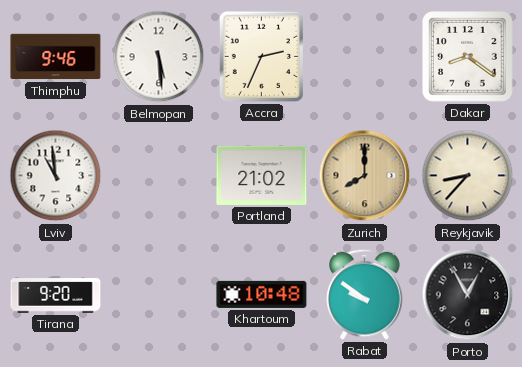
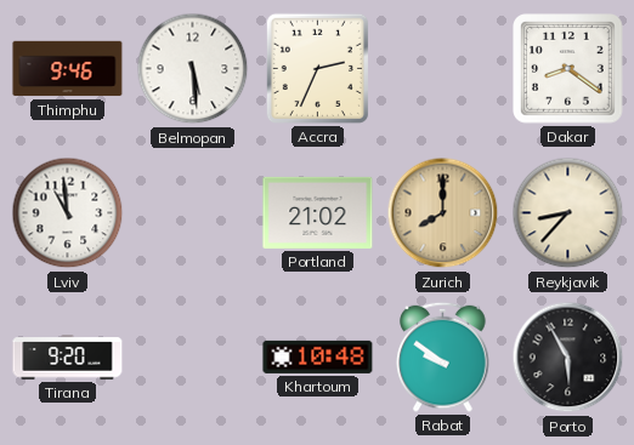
Porto: 12:55 -> 5:55
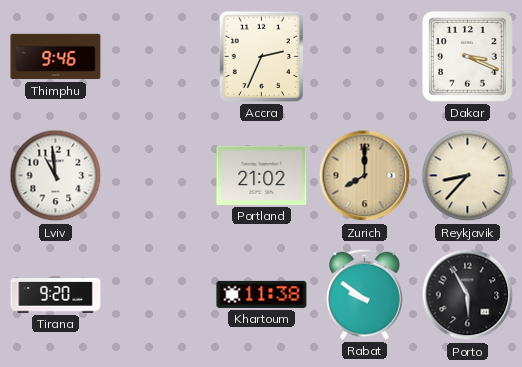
Belmopan: 5:29 -> none
Dakar: 8:21 -> 3:19
Khartoum: 10:48 -> 11:38
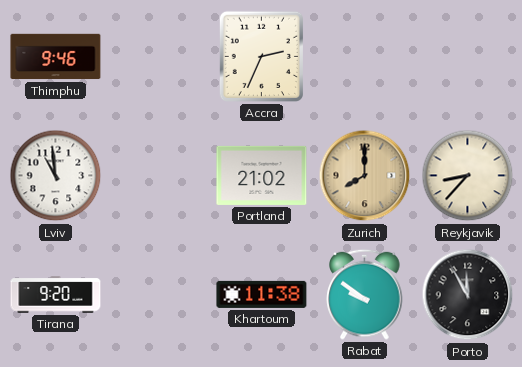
Dakar: 3:19 -> none
Porto: 5:55 -> 11:55
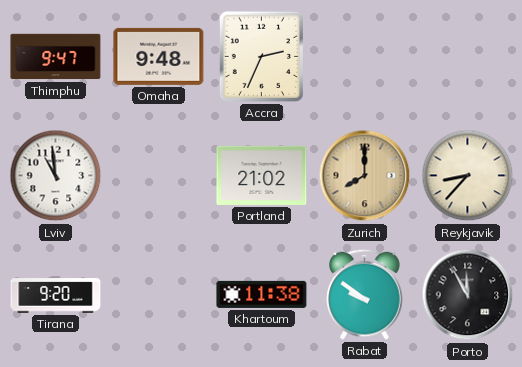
Thimphu: 9:46 -> 9:47
Omaha: none -> 9:48
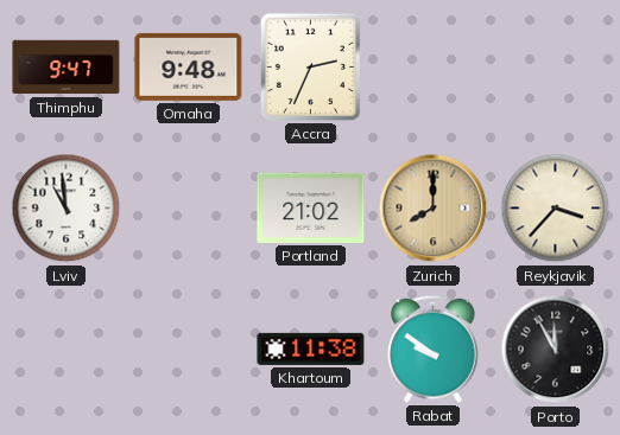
Reykjavik: 8:37 -> 3:37
Tirana: 9:20 -> none
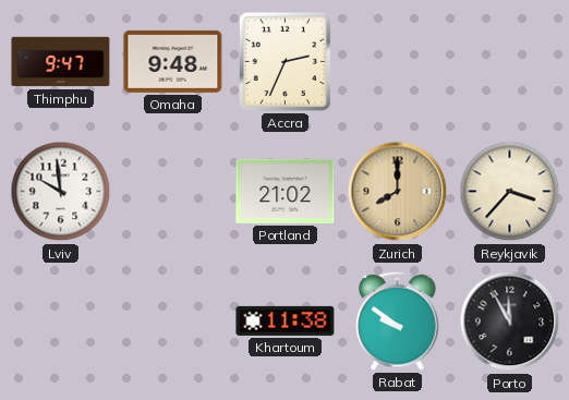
Lviv: 10:59 -> 9:59
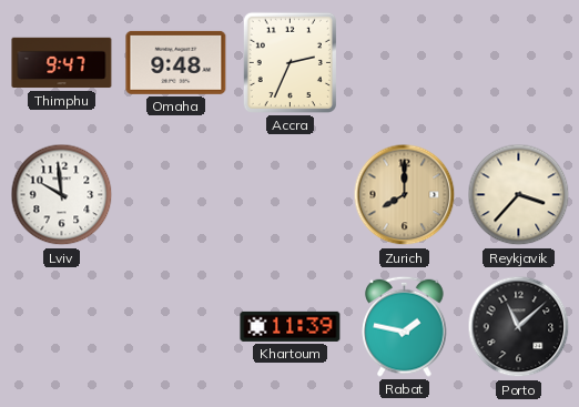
Portland: 21:02 -> none
Khartoum: 11:38 -> 11:39
Rabat: 9:51 -> 1:47
Porto: 11:55 -> 11:08
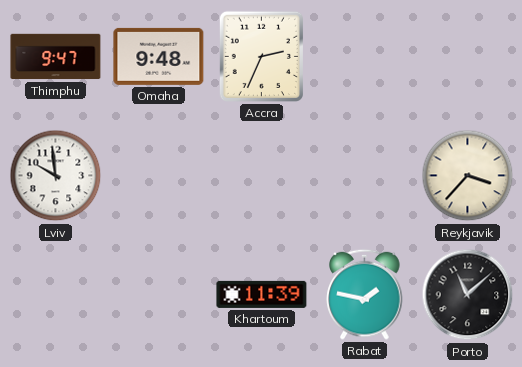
Zurich: 8:00 -> none
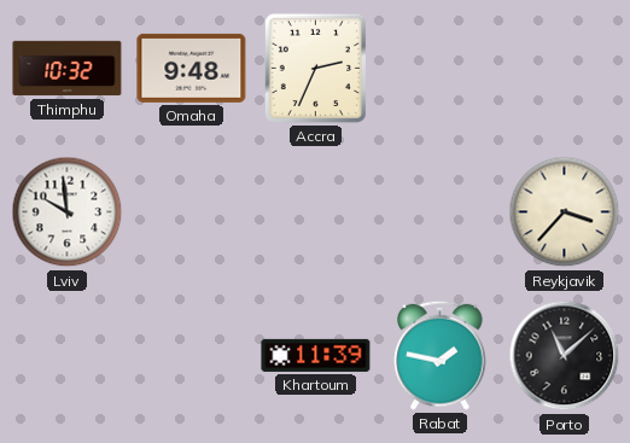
Thimphu: 9:47 -> 10:32
